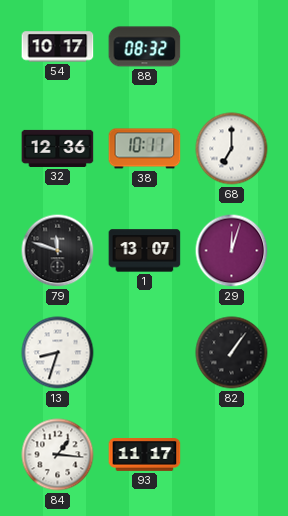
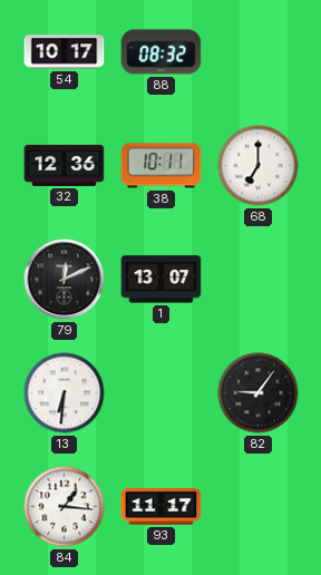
79: 11:48 -> 12:11
29: 12:03 -> none
13: 8:33 -> 6:31
82: 1:06 -> 9:06
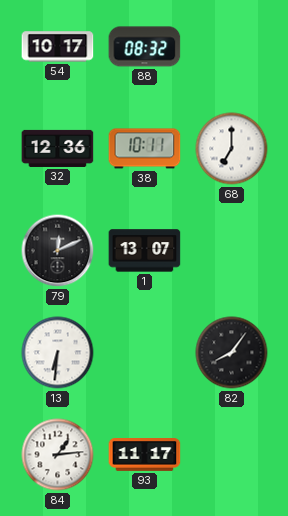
82: 9:06 -> 8:06
84: 1:16 -> 1:14
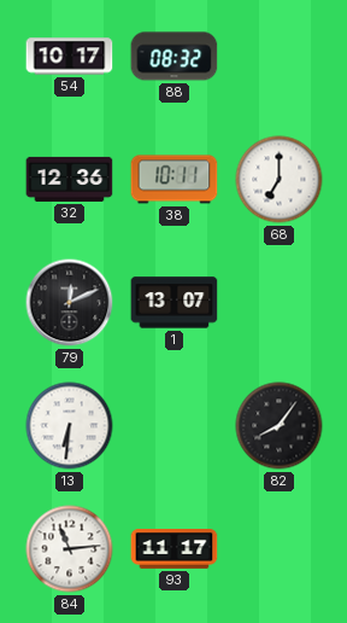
84: 1:14 -> 11:14
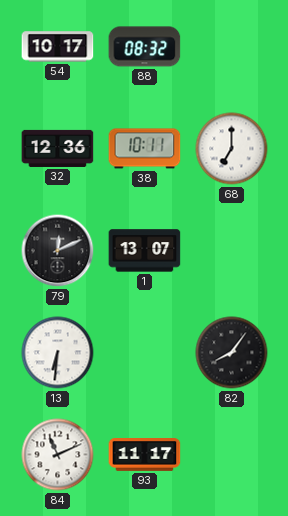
84: 11:14 -> 11:11
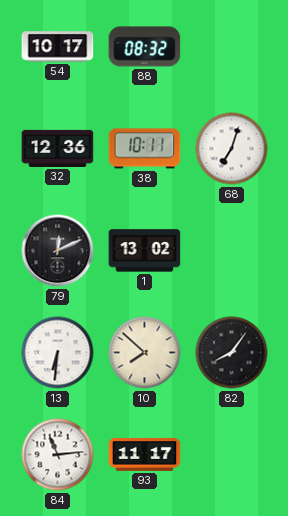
68: 7:00 -> 7:03
1: 13:07 -> 13:02
10: none -> 7:52
84: 11:11 -> 11:14
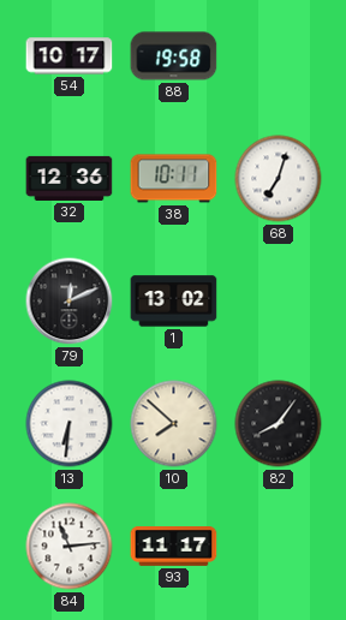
88: 08:32 -> 19:58
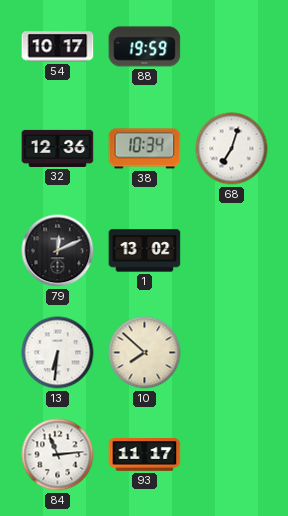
88: 19:58 -> 19:59
38: 10:11 -> 10:34
82: 8:06 -> none
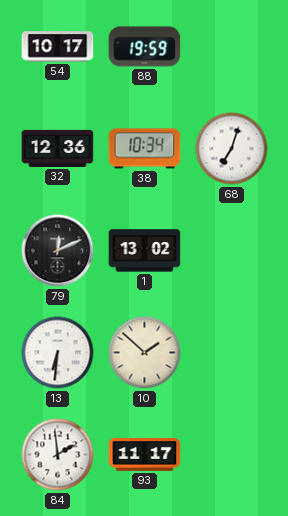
10: 7:52 -> 1:52
84: 11:14 -> 1:59
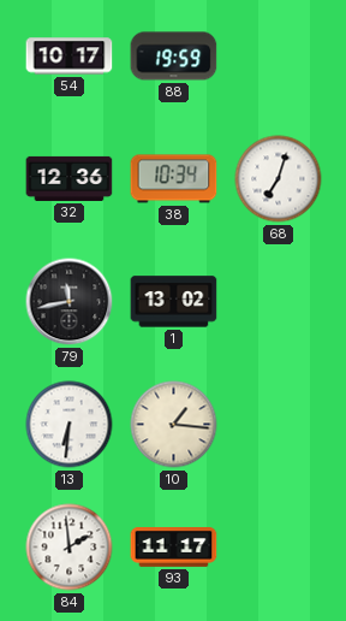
79: 12:11 -> 11:43
10: 1:52 -> 1:16
